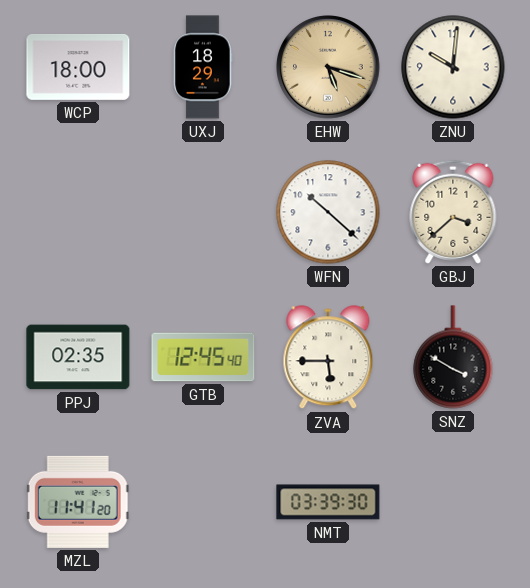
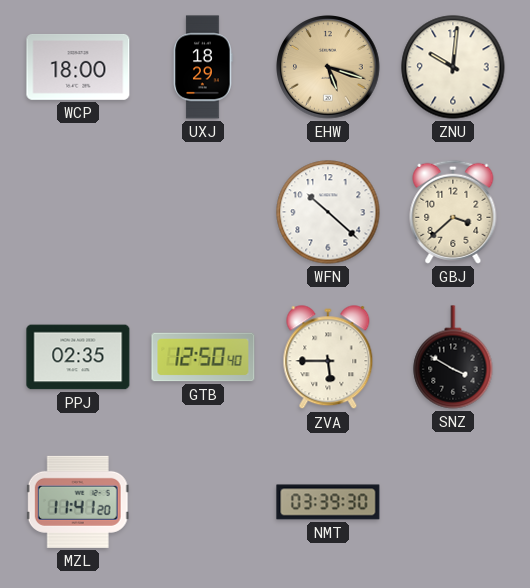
GTB: 12:45 -> 12:50
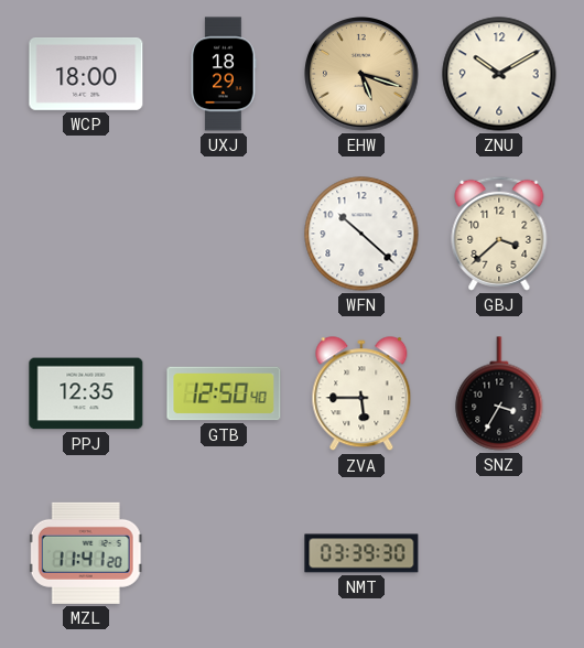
ZNU: 10:01 -> 10:10
PPJ: 02:35 -> 12:35
SNZ: 3:50 -> 3:35
